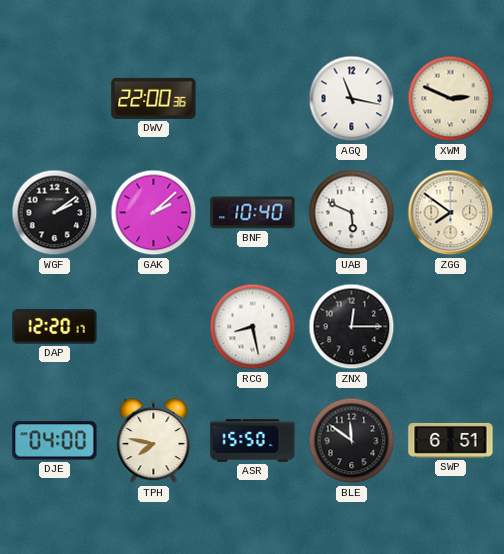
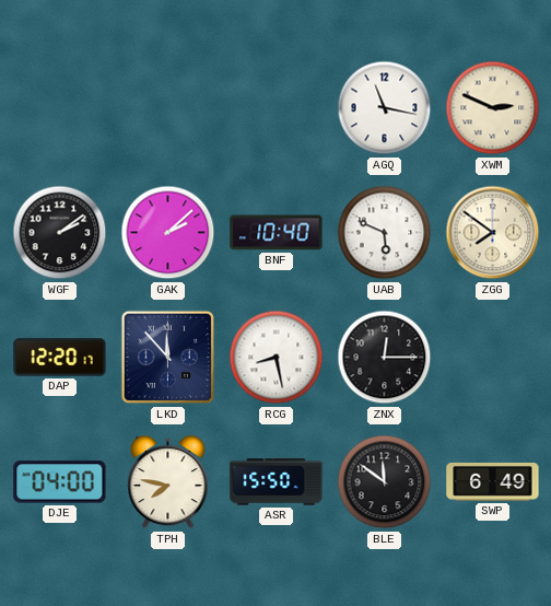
DWV: 22:00 -> none
LKD: none -> 11:53
SWP: 6:51 -> 6:49
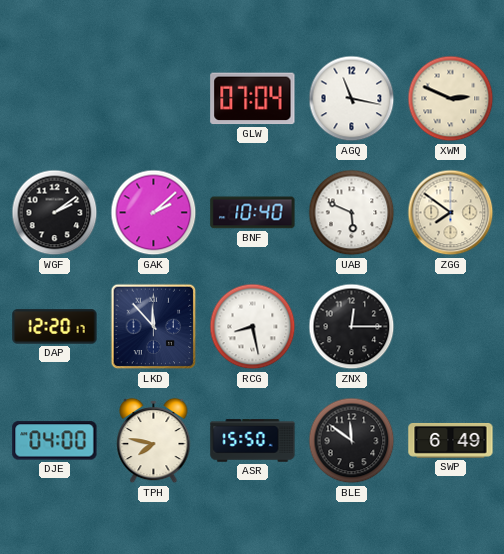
GLW: none -> 07:04
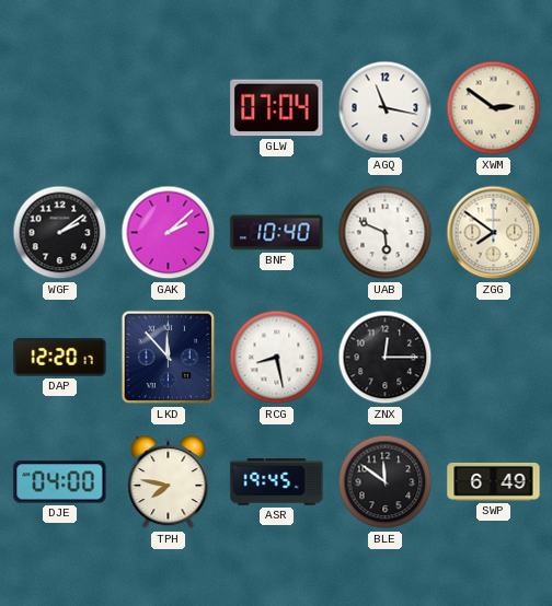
XWM: 2:49 -> 2:51
ASR: 15:50 -> 19:45
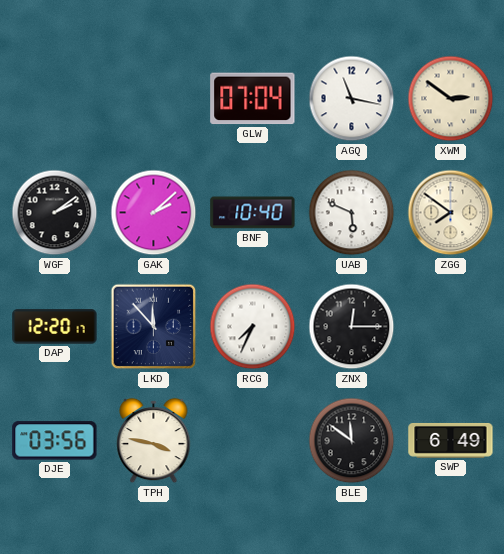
RCG: 8:28 -> 7:34
DJE: 04:00 -> 03:56
TPH: 7:47 -> 3:47
ASR: 19:45 -> none
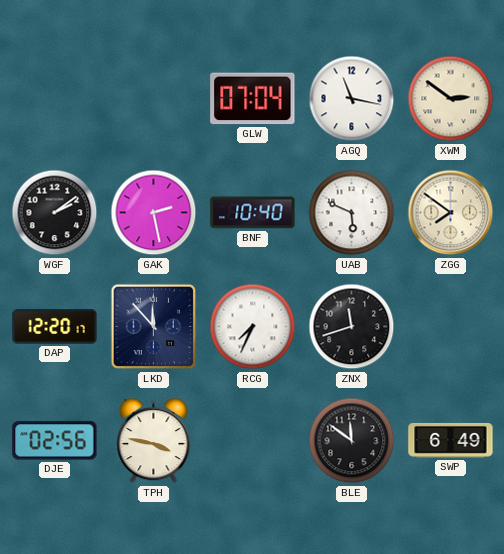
GAK: 2:08 -> 2:28
ZNX: 12:15 -> 11:42
DJE: 03:56 -> 02:56
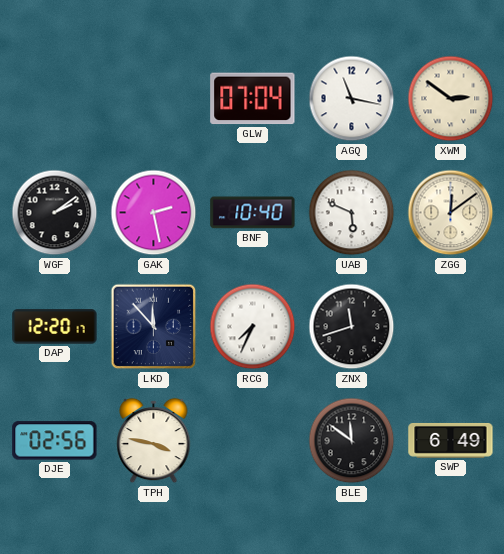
ZGG: 7:51 -> 12:09
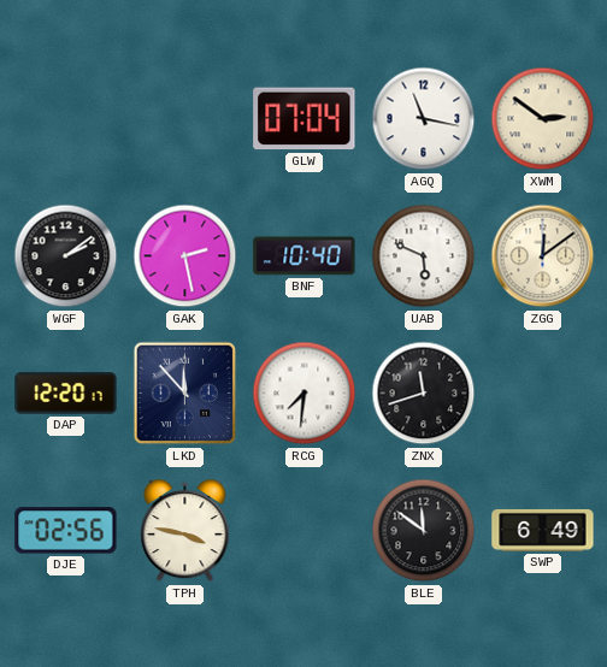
RCG: 7:34 -> 7:31
